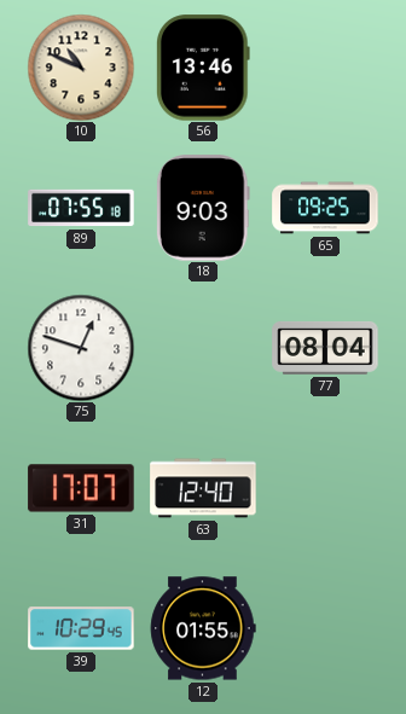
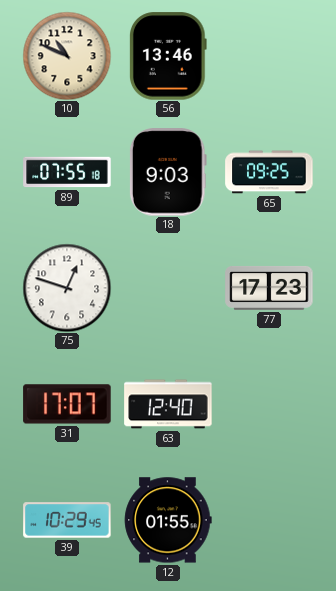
77: 08:04 -> 17:23
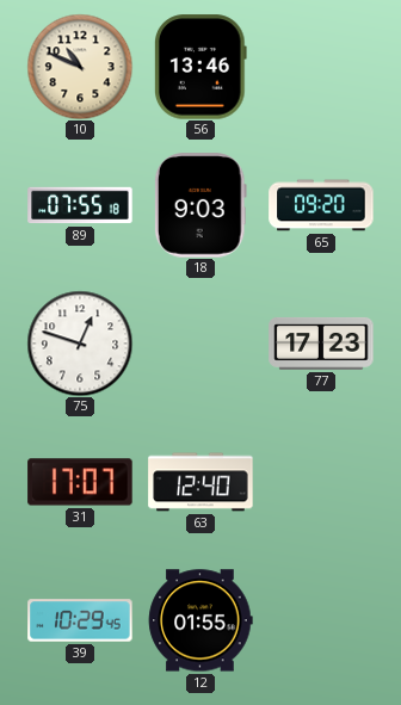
65: 09:25 -> 09:20
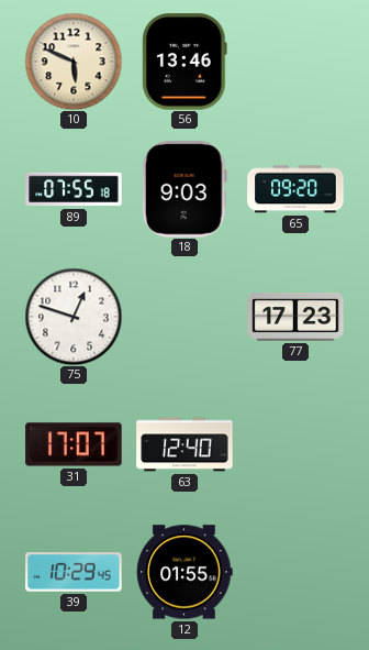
10: 10:49 -> 5:49
